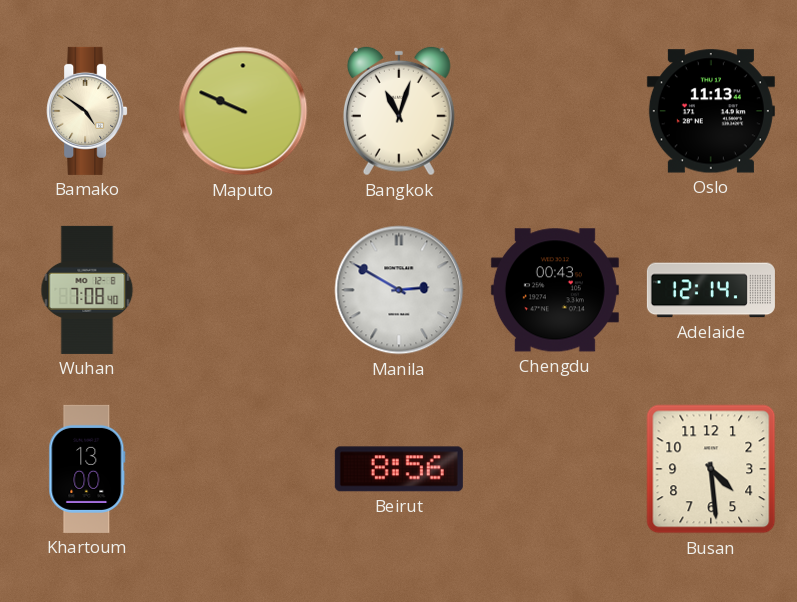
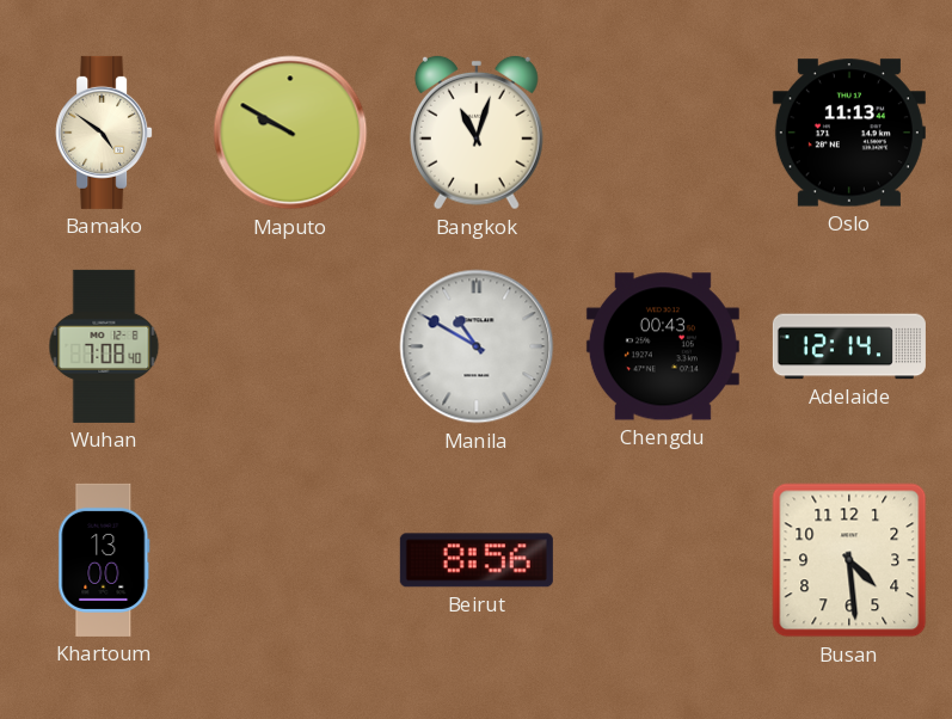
Maputo: 9:49 -> 9:50
Manila: 2:50 -> 10:50
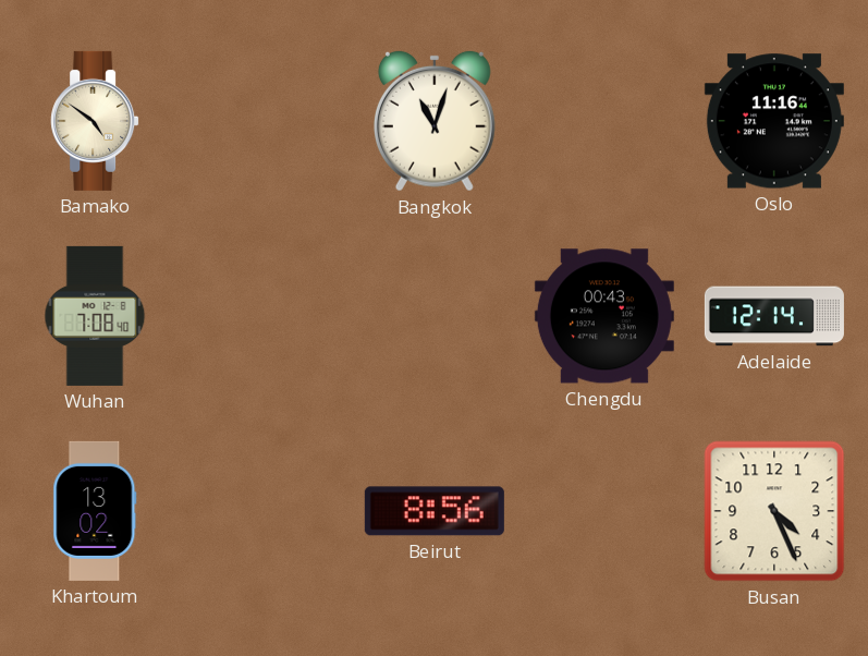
Maputo: 9:50 -> none
Oslo: 11:13 -> 11:16
Manila: 10:50 -> none
Khartoum: 13:00 -> 13:02
Busan: 4:29 -> 4:26
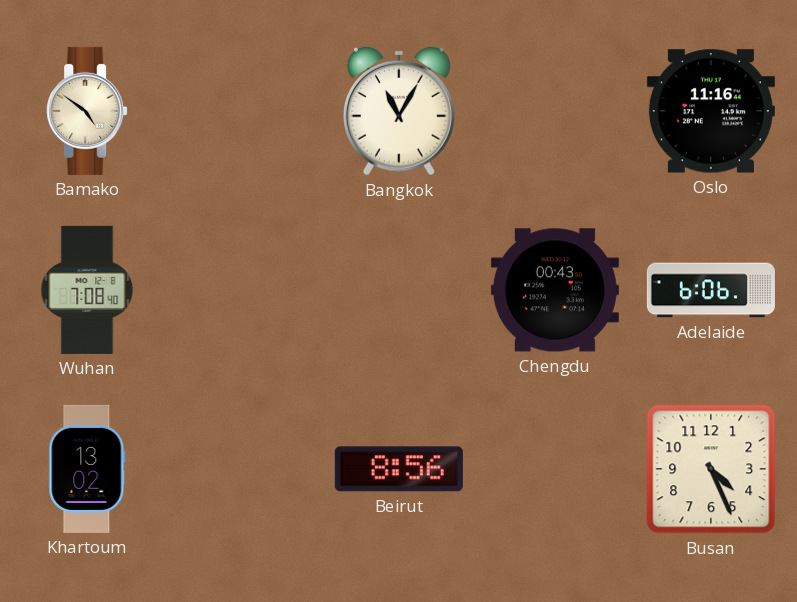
Bangkok: 11:03 -> 11:05
Adelaide: 12:14 -> 6:06
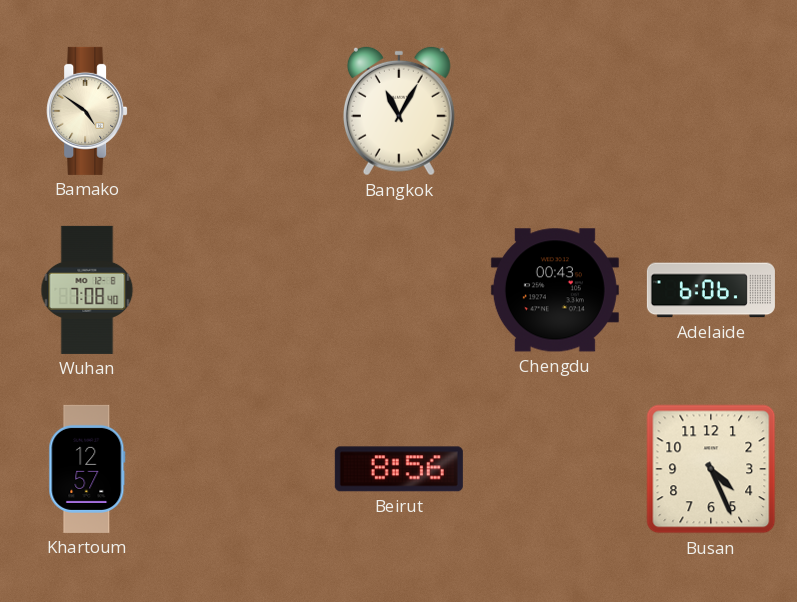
Oslo: 11:16 -> none
Khartoum: 13:02 -> 12:57
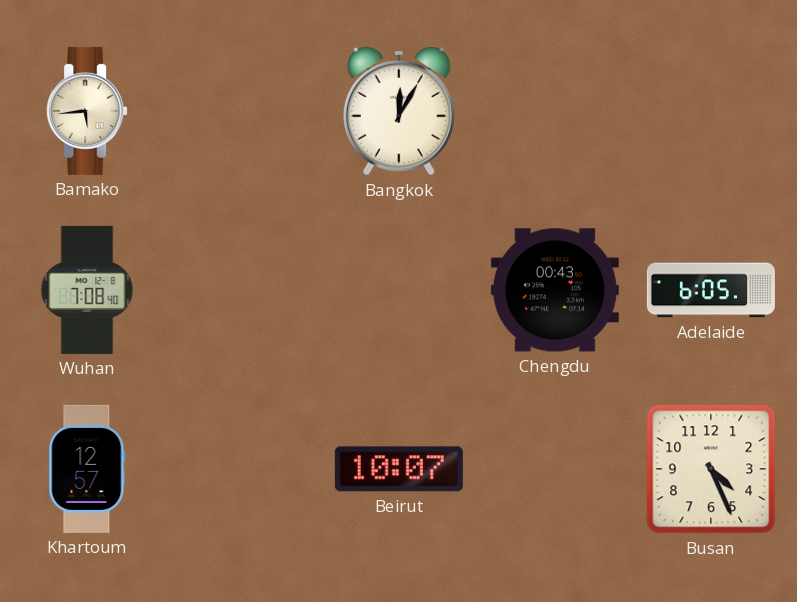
Bamako: 4:51 -> 5:44
Bangkok: 11:05 -> 12:05
Adelaide: 6:06 -> 6:05
Beirut: 8:56 -> 10:07
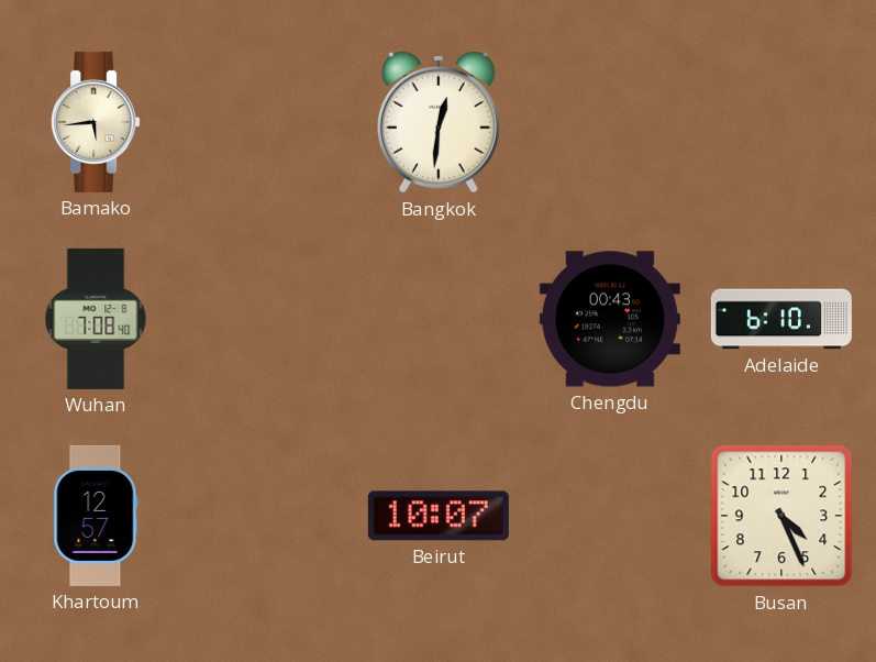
Bangkok: 12:05 -> 12:31
Adelaide: 6:05 -> 6:10
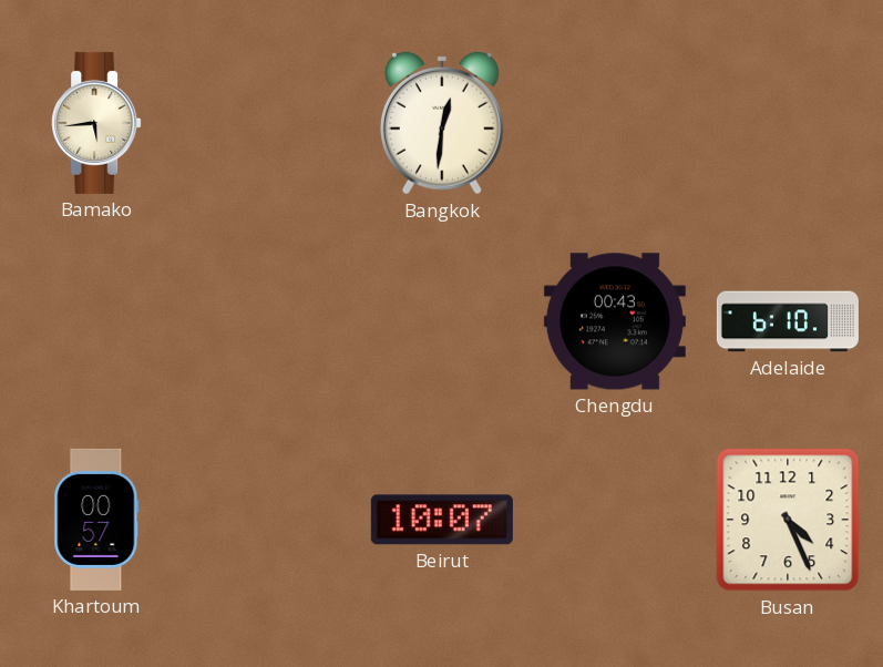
Wuhan: 7:08 -> none
Khartoum: 12:57 -> 00:57
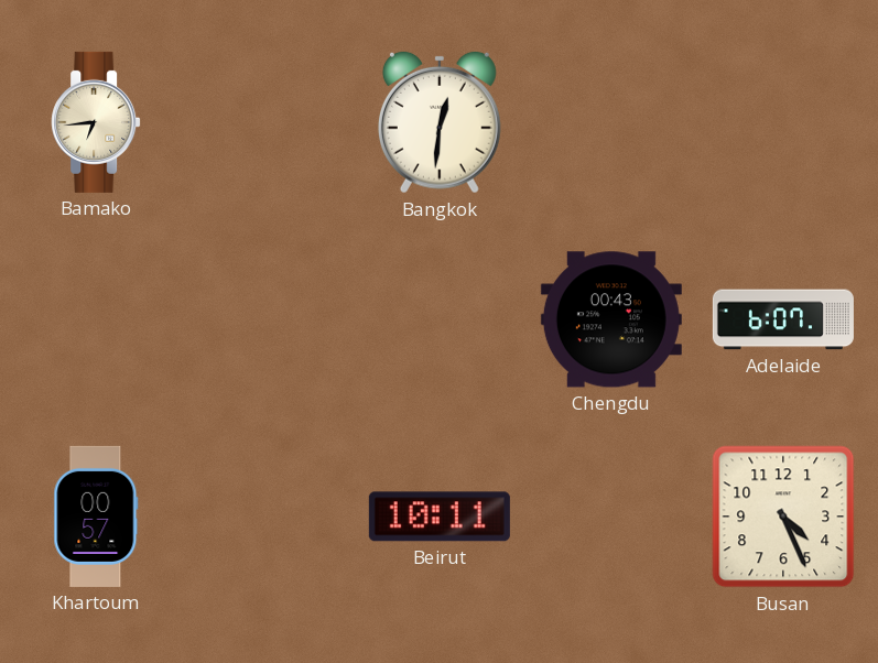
Bamako: 5:44 -> 6:44
Adelaide: 6:10 -> 6:07
Beirut: 10:07 -> 10:11
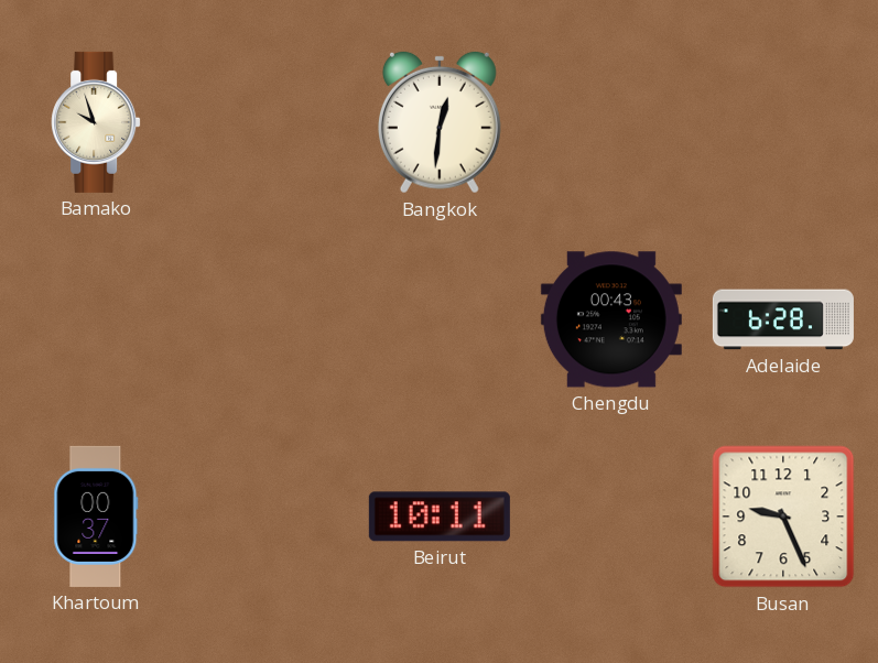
Bamako: 6:44 -> 9:57
Adelaide: 6:07 -> 6:28
Khartoum: 00:57 -> 00:37
Busan: 4:26 -> 9:26
